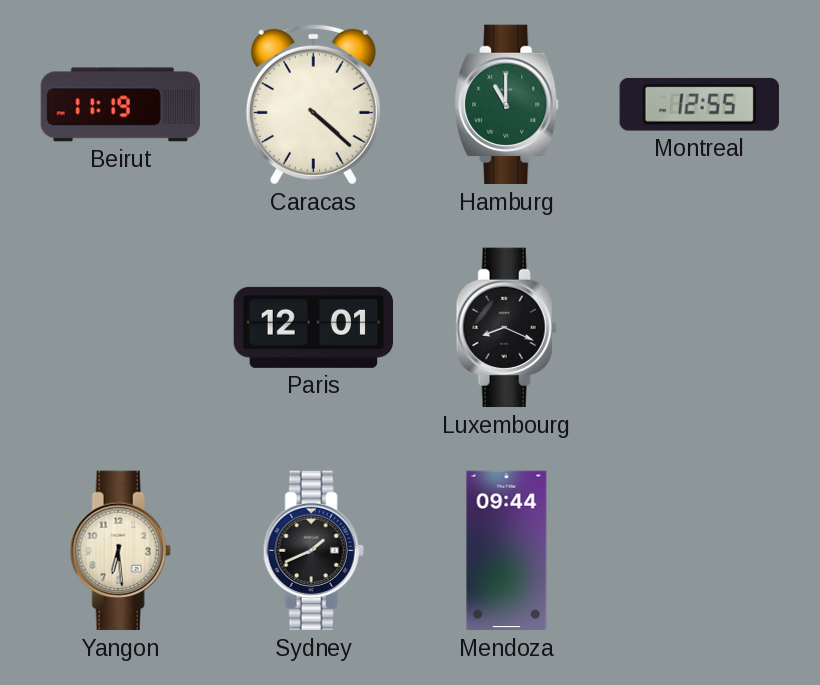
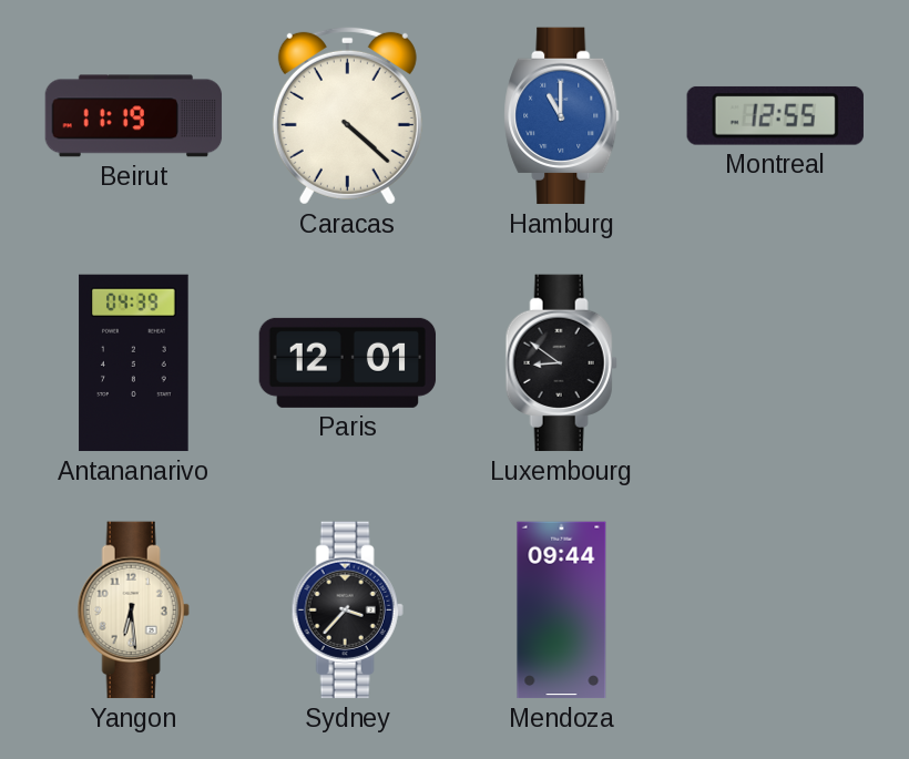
Hamburg dial: green -> blue
Antananarivo: none -> 04:39
Luxembourg: 8:19 -> 8:51
Sydney: 1:41 -> 3:37
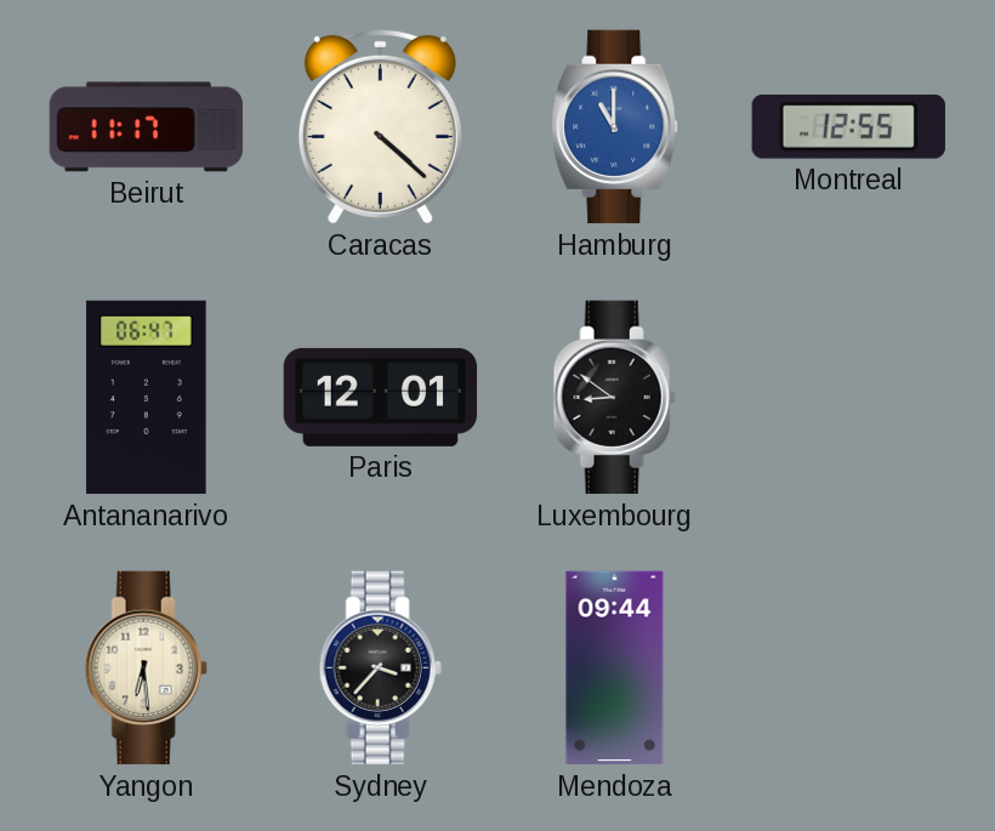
Beirut: 11:19 -> 11:17
Antananarivo: 04:39 -> 06:47
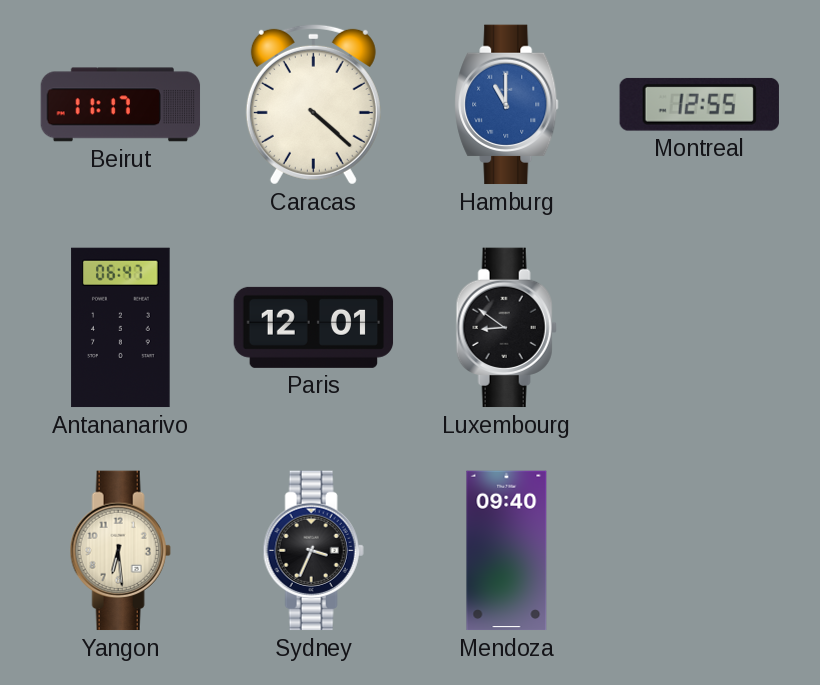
Sydney: 3:37 -> 3:34
Mendoza: 09:44 -> 09:40
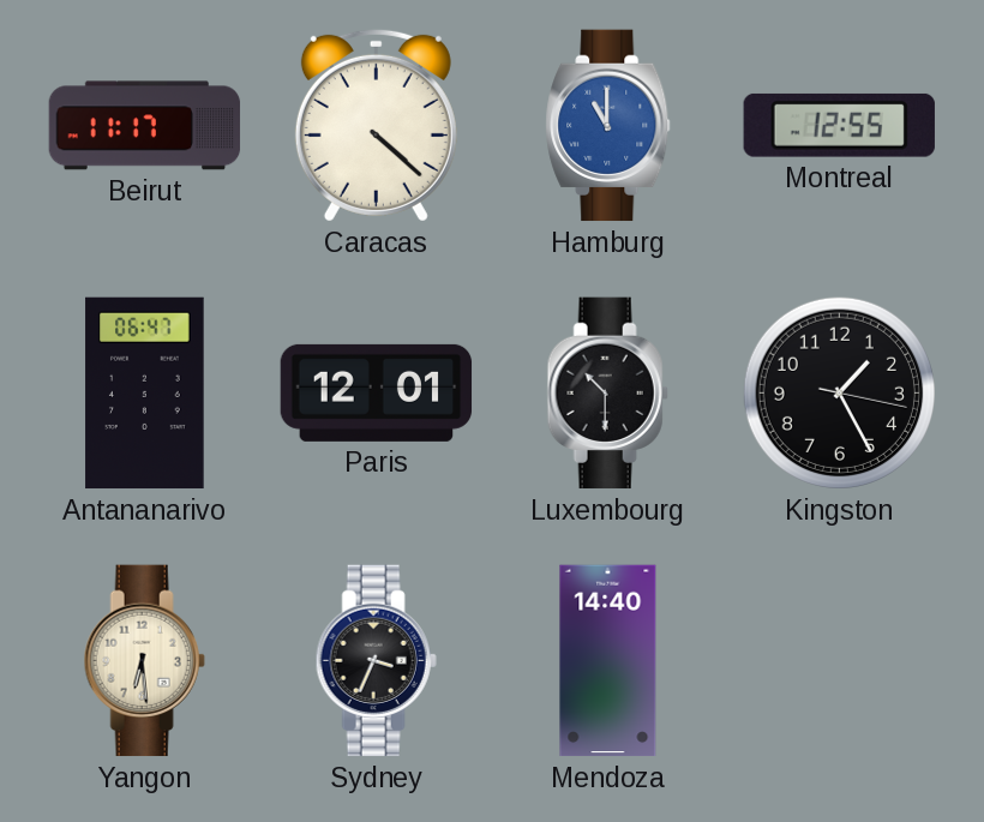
Luxembourg: 8:51 -> 10:30
Kingston: none -> 1:25
Mendoza: 09:40 -> 14:40
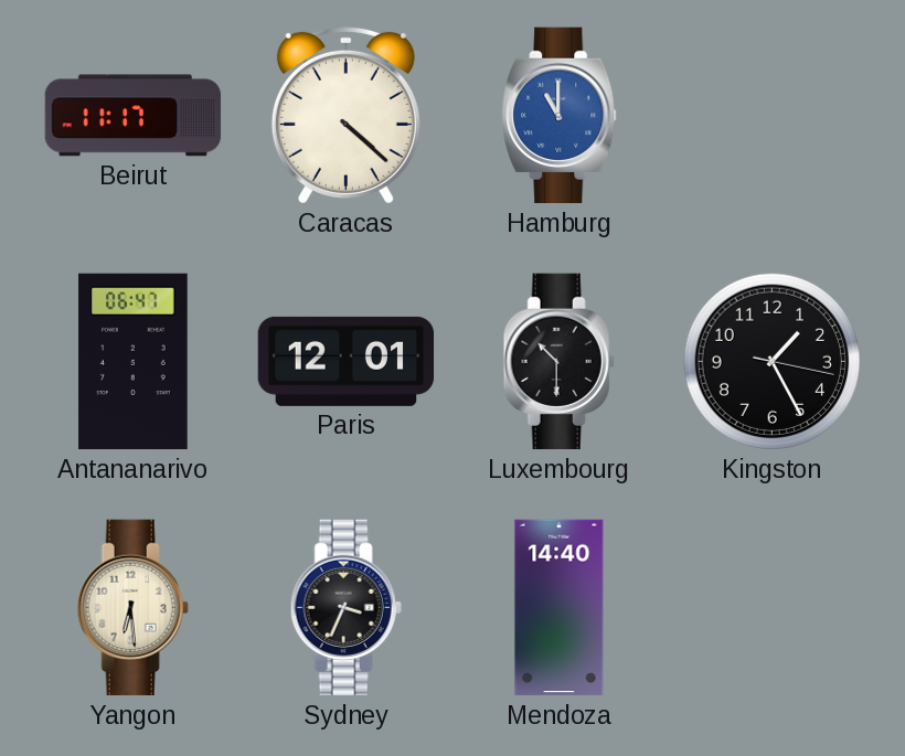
Montreal: 12:55 -> none
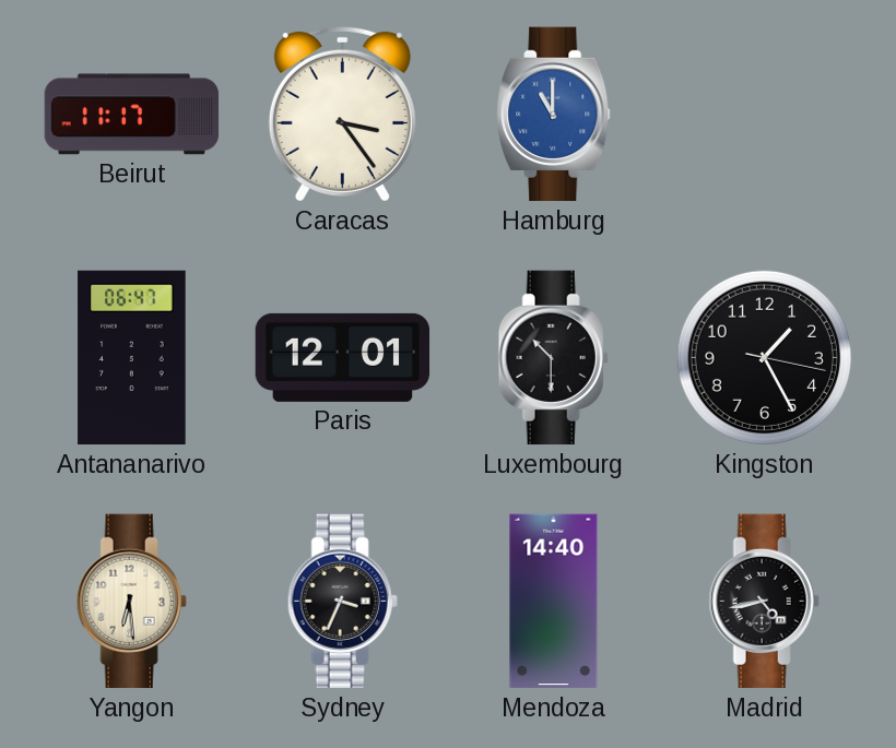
Caracas: 4:22 -> 3:24
Madrid: none -> 4:43
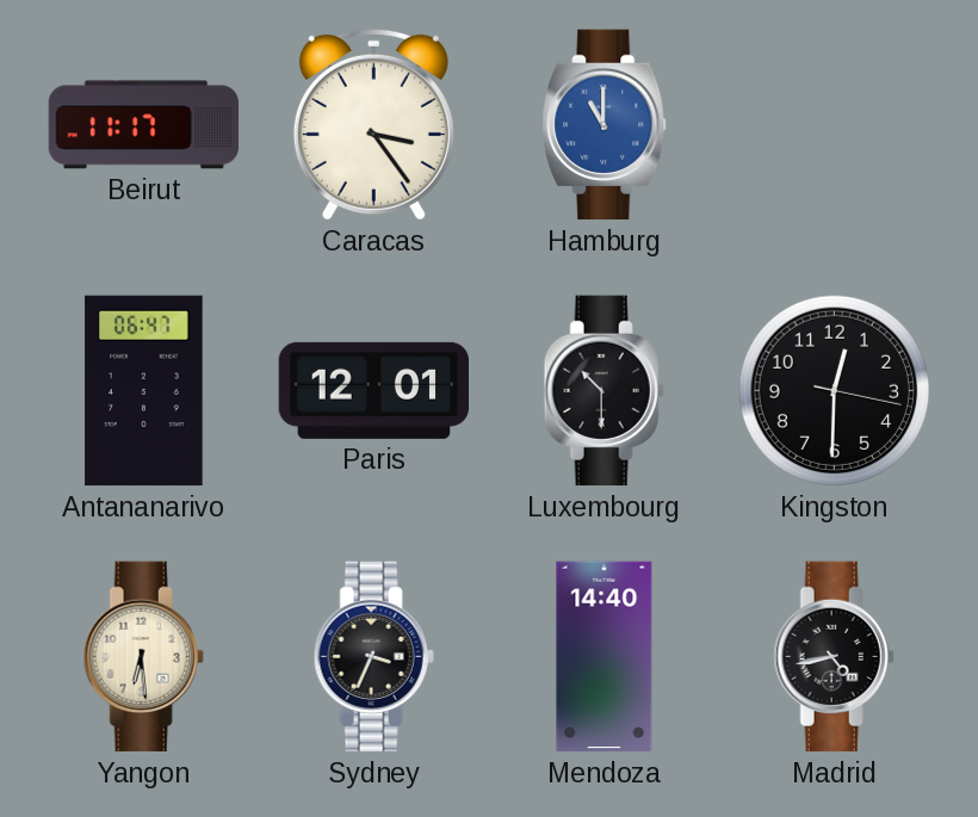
Kingston: 1:25 -> 12:30
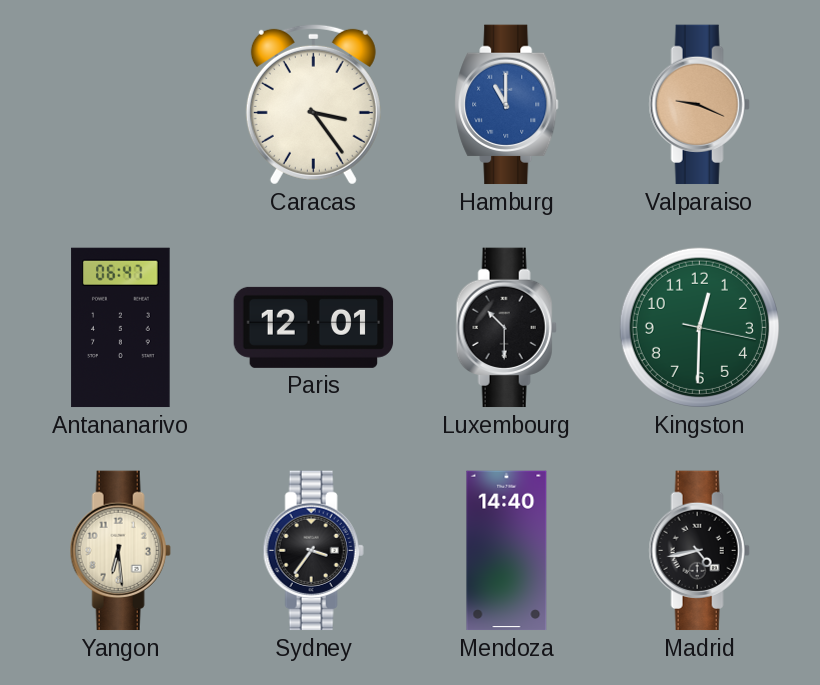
Beirut: 11:17 -> none
Valparaiso: none -> 9:19
Kingston dial: black -> green
Sydney: 3:34 -> 3:36
